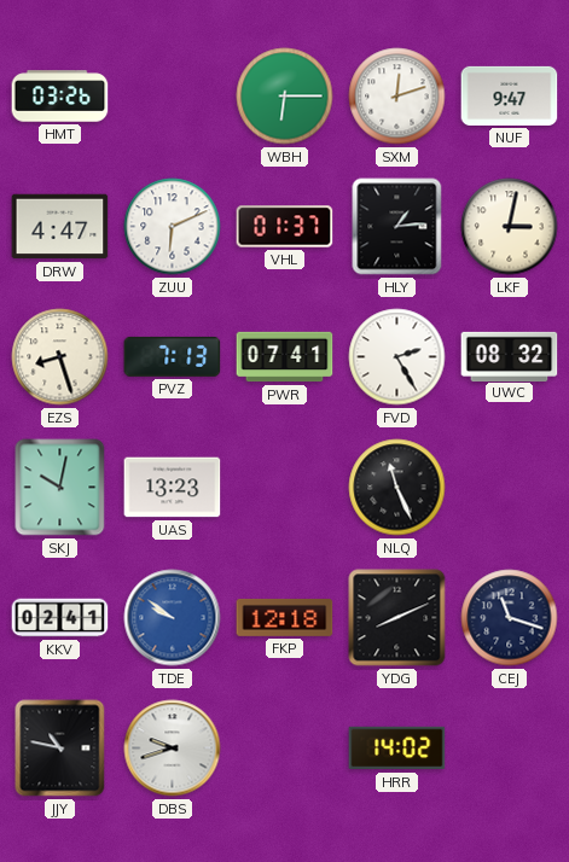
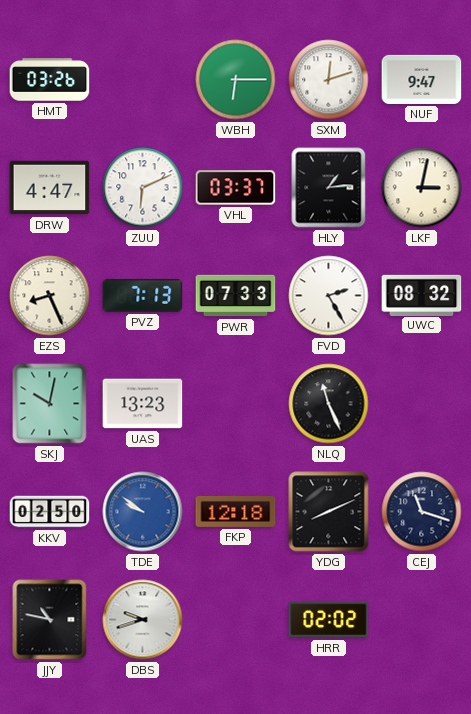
VHL: 01:37 -> 03:37
EZS: 8:27 -> 8:26
PWR: 07:41 -> 07:33
KKV: 02:41 -> 02:50
HRR: 14:02 -> 02:02
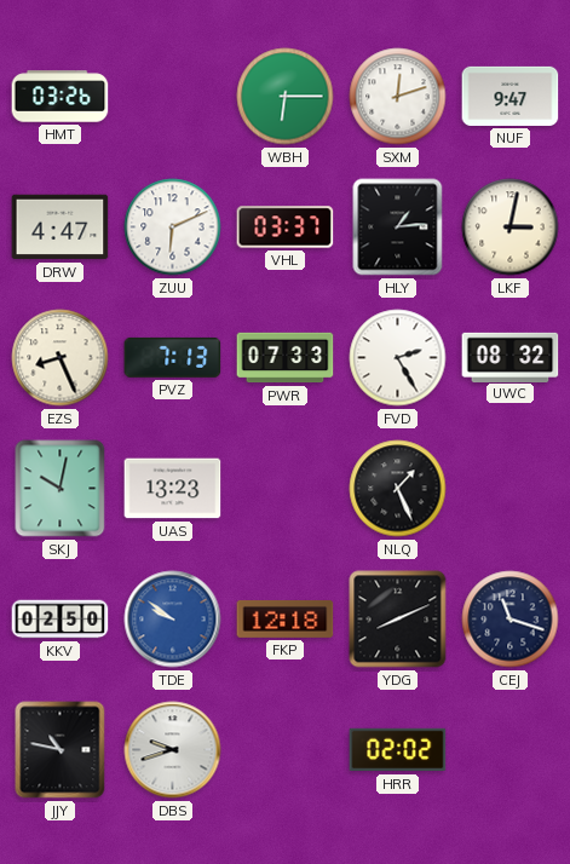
NLQ: 11:26 -> 1:26
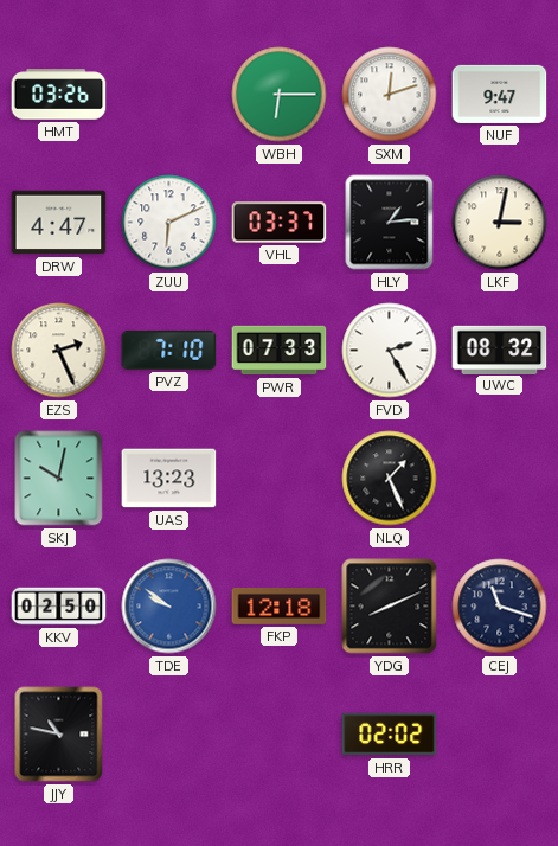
EZS: 8:26 -> 2:26
PVZ: 7:13 -> 7:10
DBS: 9:42 -> none
